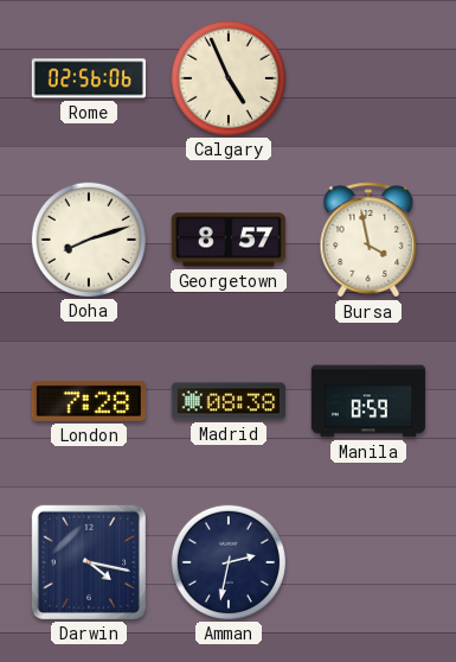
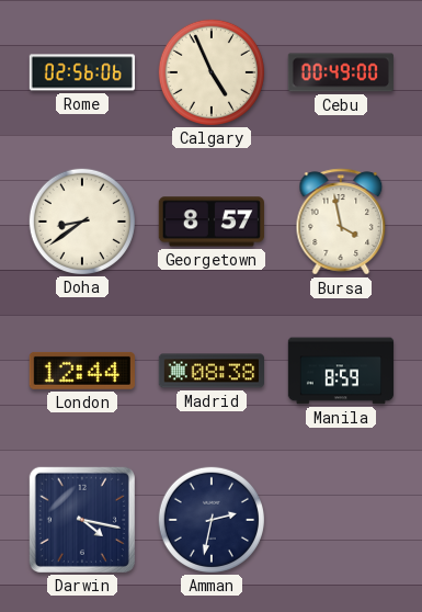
Cebu: none -> 00:49
Doha: 8:12 -> 8:39
London: 7:28 -> 12:44
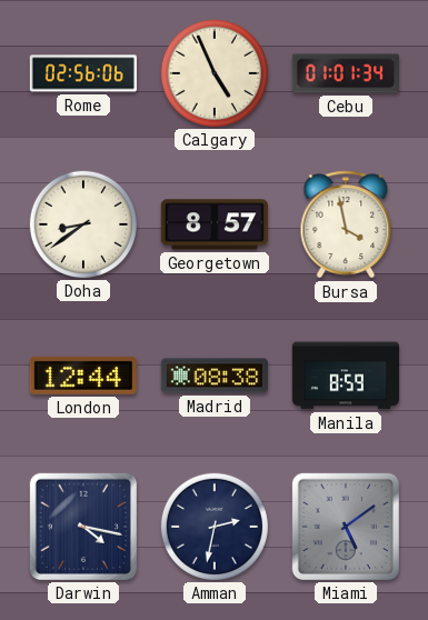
Cebu: 00:49 -> 01:01
Miami: none -> 5:09
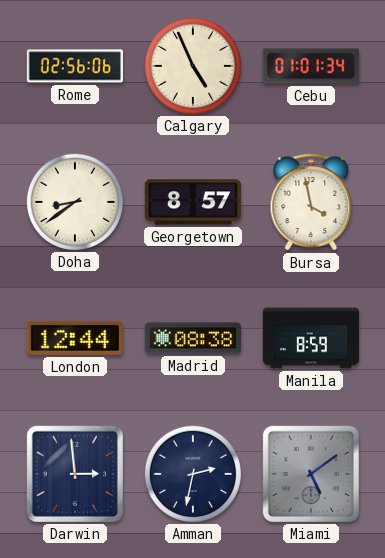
Darwin: 4:17 -> 2:59
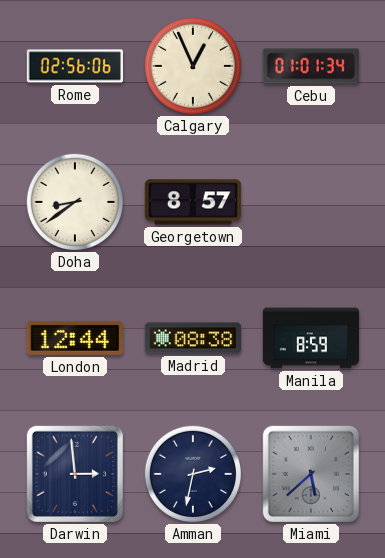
Calgary: 4:56 -> 12:56
Bursa: 3:58 -> none
Miami: 5:09 -> 5:38
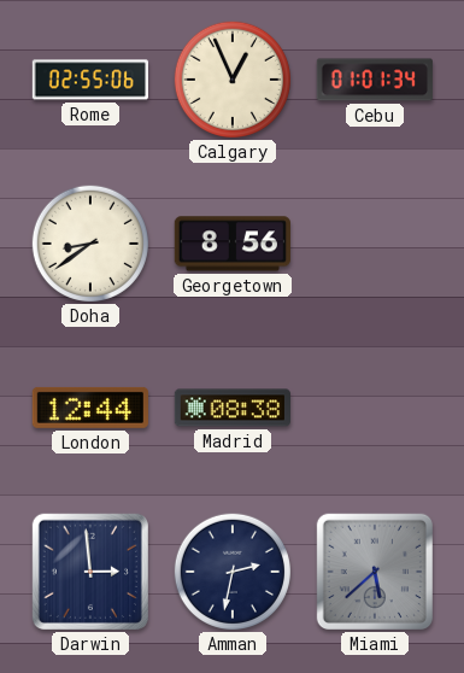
Rome: 02:56 -> 02:55
Georgetown: 8:57 -> 8:56
Manila: 8:59 -> none
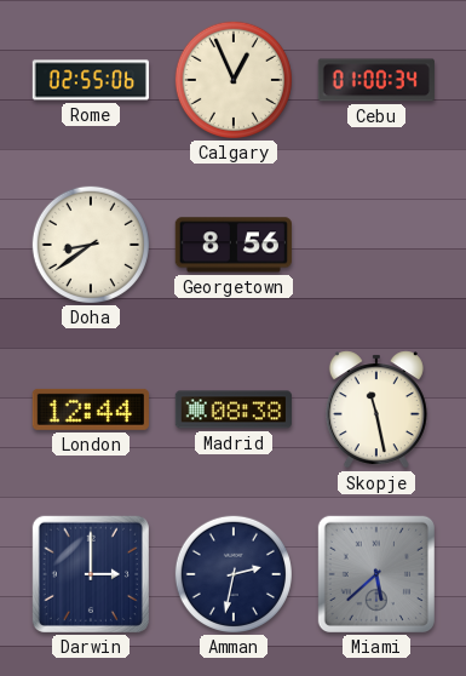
Cebu: 01:01 -> 01:00
Skopje: none -> 11:28
Darwin: 2:59 -> 3:00
